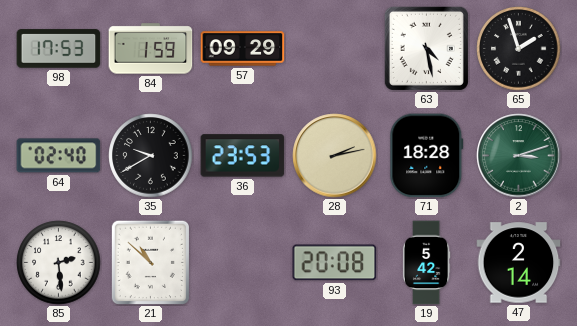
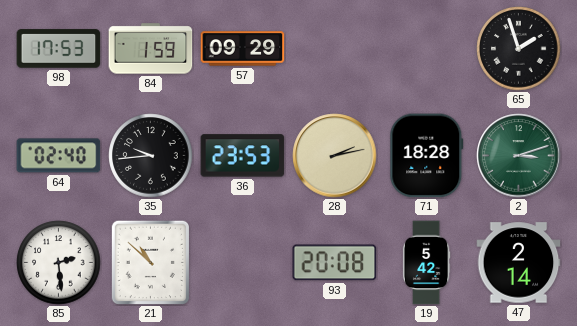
63: 4:28 -> none
35: 9:40 -> 9:44
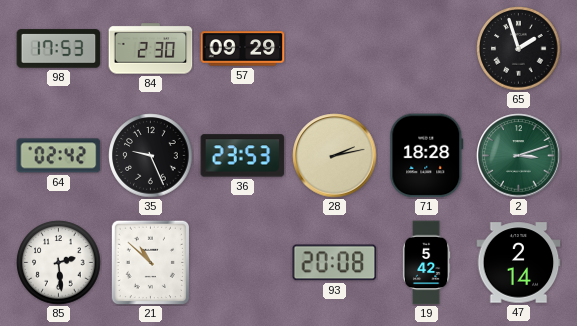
84: 1:59 -> 2:30
64: 02:40 -> 02:42
35: 9:44 -> 9:26
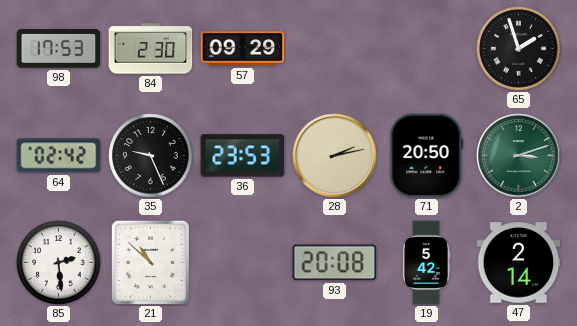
71: 18:28 -> 20:50
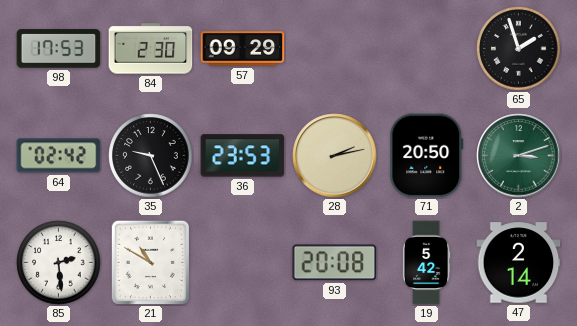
21: 10:52 -> 10:50
